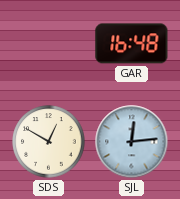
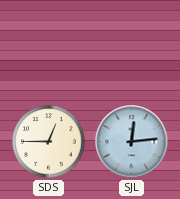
GAR: 16:48 -> none
SDS: 12:50 -> 12:45
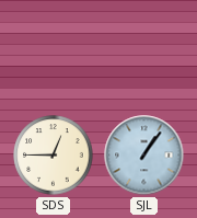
SJL: 12:14 -> 1:06
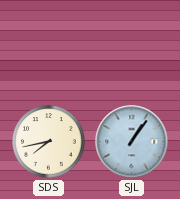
SDS: 12:45 -> 7:43
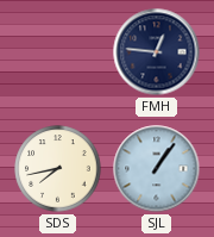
FMH: none -> 12:46
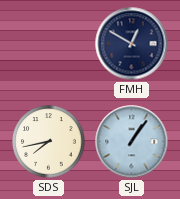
FMH: 12:46 -> 12:50
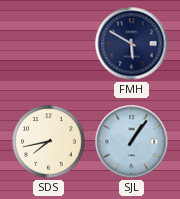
FMH: 12:50 -> 5:50
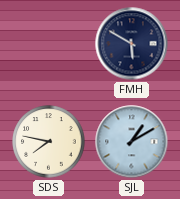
SDS: 7:43 -> 7:47
SJL: 1:06 -> 1:10
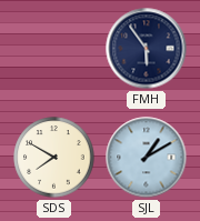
FMH: 5:50 -> 5:54
SDS: 7:47 -> 7:50
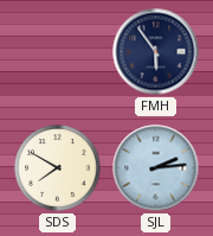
SJL: 1:10 -> 2:14
